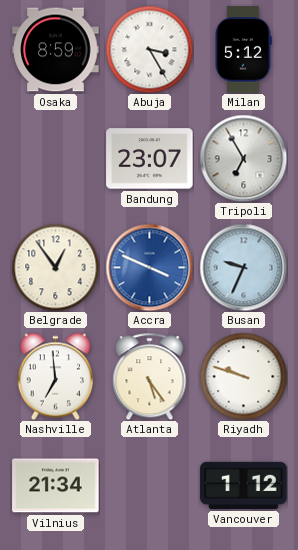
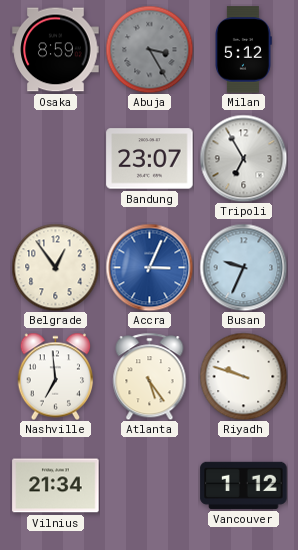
Abuja dial: white -> grey
Accra: 3:49 -> 3:04
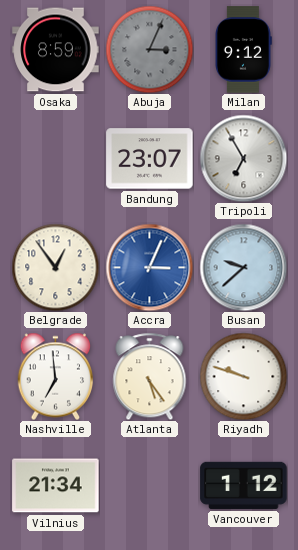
Abuja: 3:25 -> 3:04
Milan: 5:12 -> 9:12
Busan: 9:34 -> 9:38
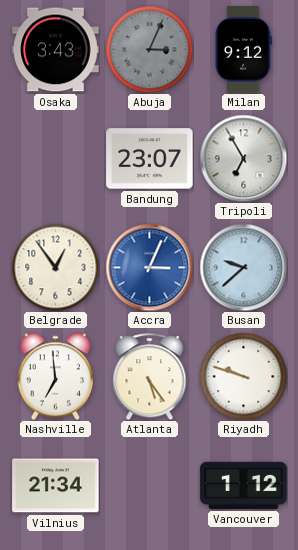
Osaka: 8:59 -> 3:43
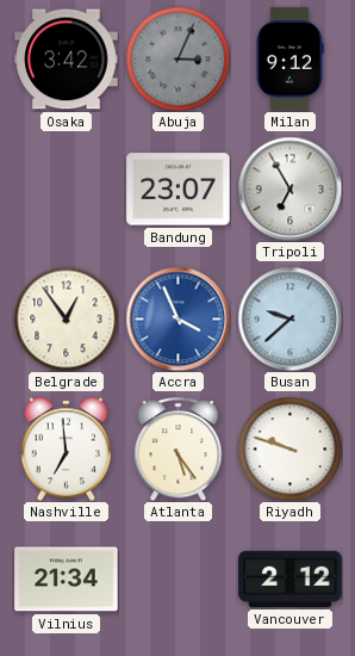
Osaka: 3:43 -> 3:42
Accra: 3:04 -> 3:56
Vancouver: 1:12 -> 2:12
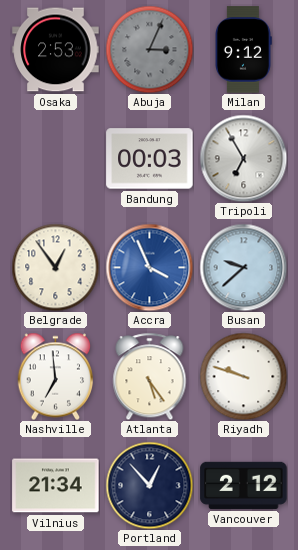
Osaka: 3:42 -> 2:53
Bandung: 23:07 -> 00:03
Portland: none -> 12:53
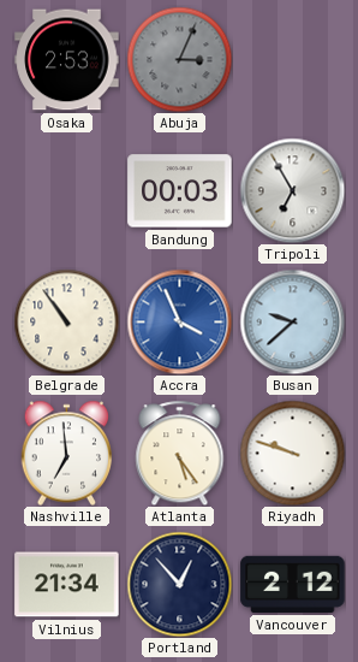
Milan: 9:12 -> none
Belgrade: 12:54 -> 10:54
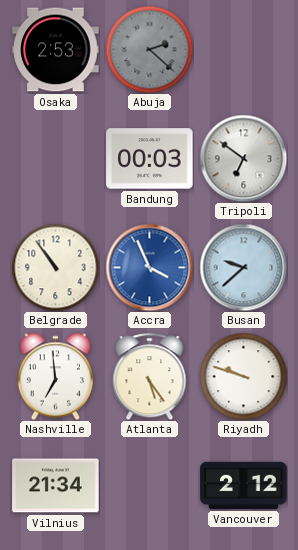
Abuja: 3:04 -> 2:22
Tripoli: 6:55 -> 6:51
Portland: 12:53 -> none
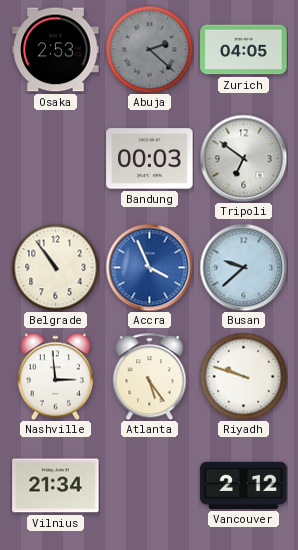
Zurich: none -> 04:05
Nashville: 6:59 -> 2:59
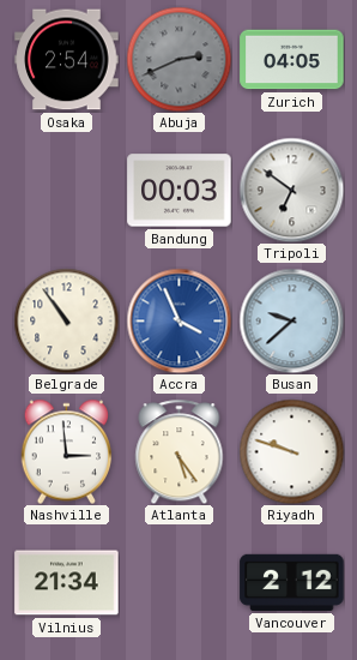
Osaka: 2:53 -> 2:54
Abuja: 2:22 -> 2:41
